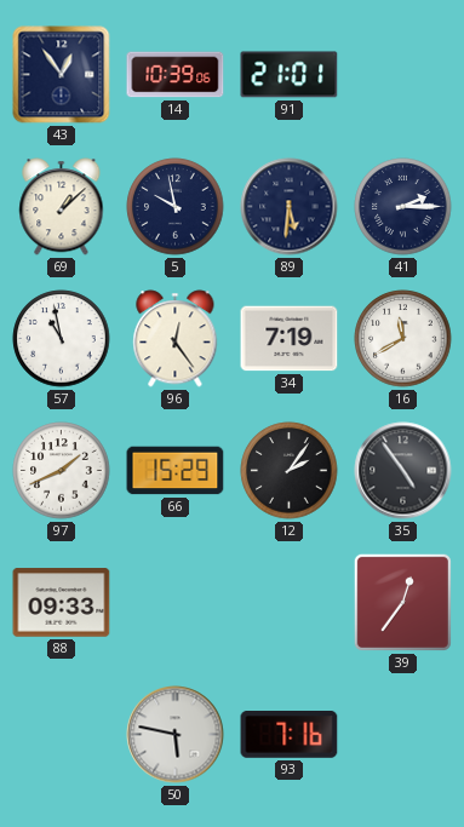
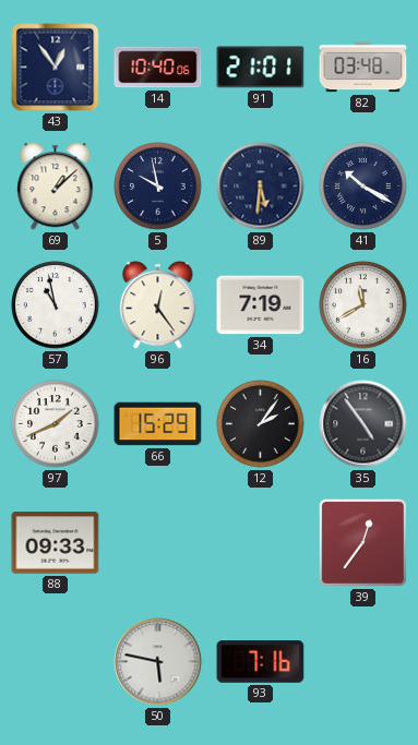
14: 10:39 -> 10:40
82: none -> 03:48
41: 2:15 -> 10:20
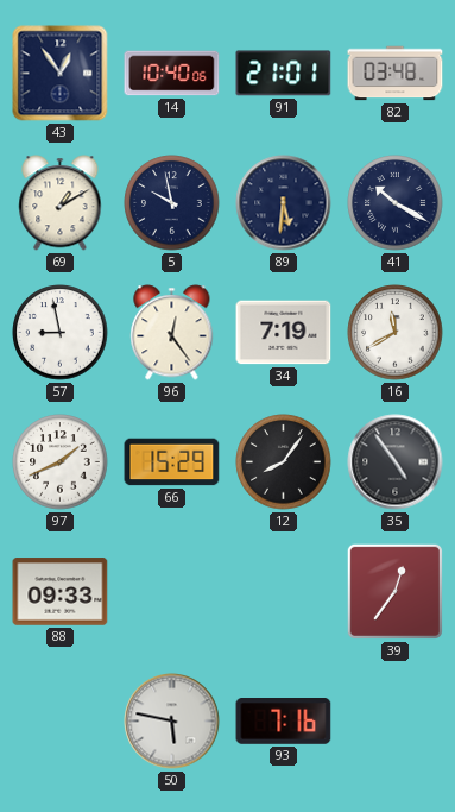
69: 1:08 -> 1:10
57: 10:58 -> 8:58
12: 2:06 -> 8:06
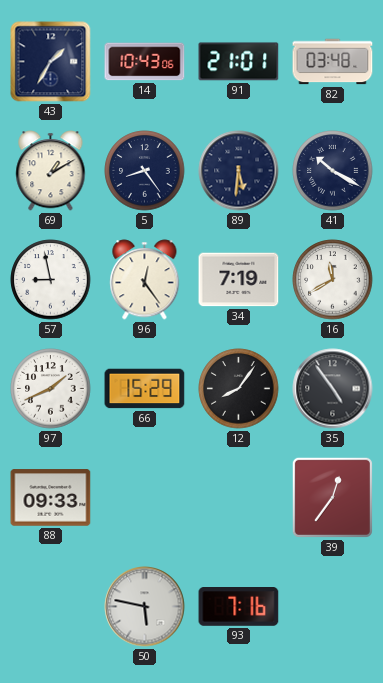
43: 12:54 -> 1:35
14: 10:40 -> 10:43
5: 9:58 -> 8:24
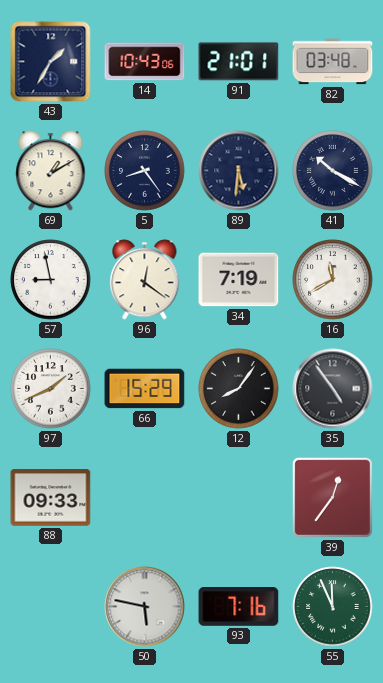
96: 12:24 -> 12:21
55: none -> 11:56
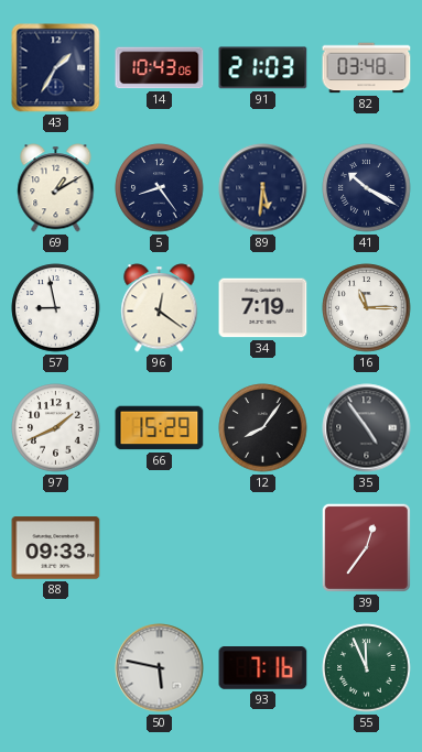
91: 21:01 -> 21:03
16: 11:40 -> 11:15
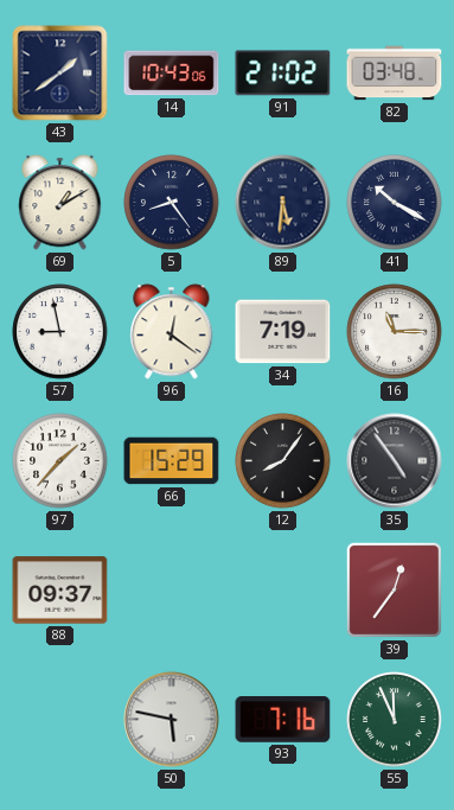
43: 1:35 -> 1:39
91: 21:03 -> 21:02
97: 1:41 -> 1:37
88: 09:33 -> 09:37
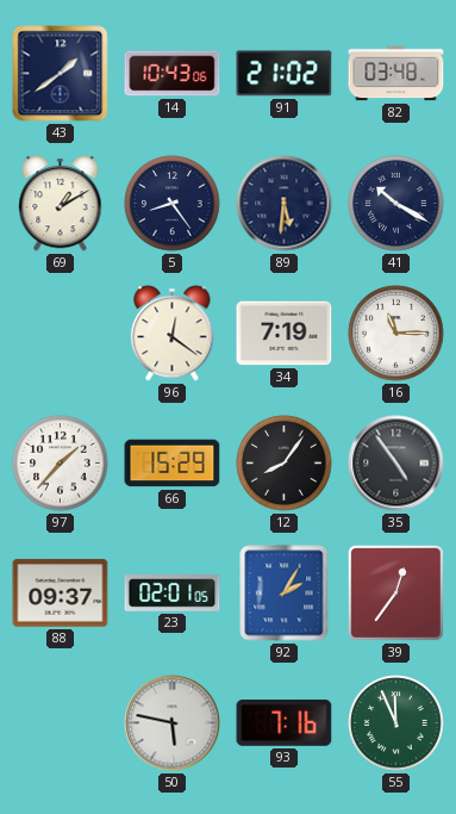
57: 8:58 -> none
23: none -> 02:01
92: none -> 2:05
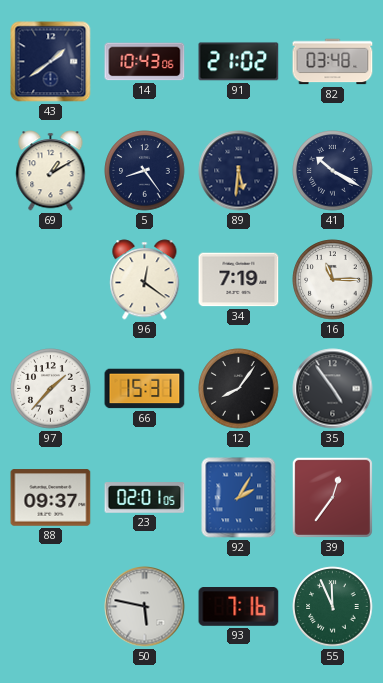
66: 15:29 -> 15:31
